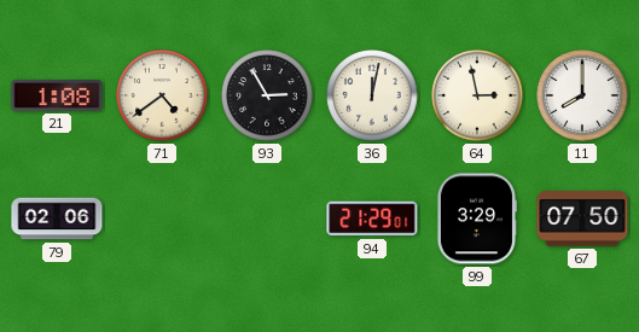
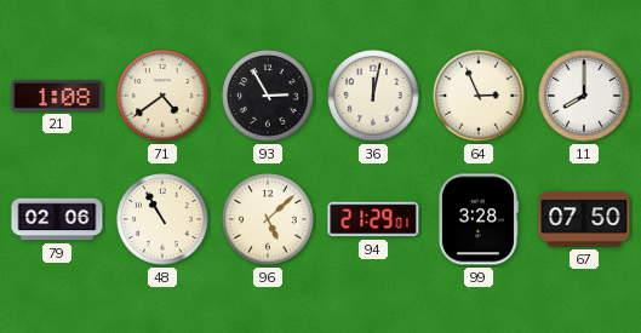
64: 2:58 -> 2:56
48: none -> 10:55
96: none -> 5:08
99: 3:29 -> 3:28
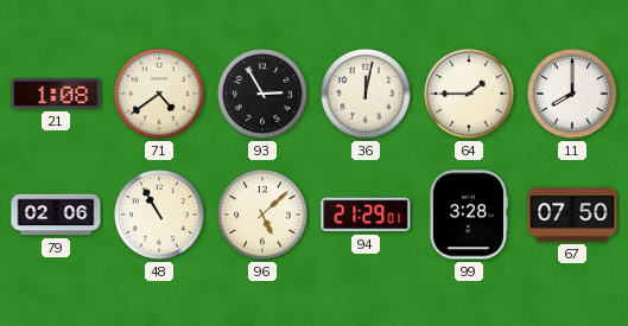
64: 2:56 -> 1:45
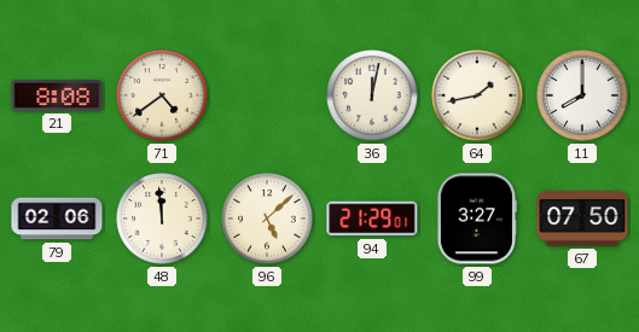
21: 1:08 -> 8:08
93: 2:55 -> none
64: 1:45 -> 1:43
48: 10:55 -> 11:59
99: 3:28 -> 3:27
